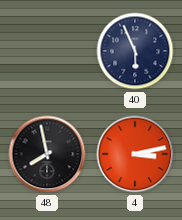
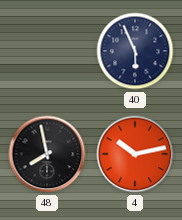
4: 3:13 -> 10:13
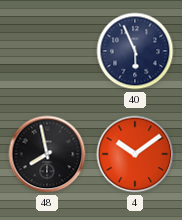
4: 10:13 -> 10:09
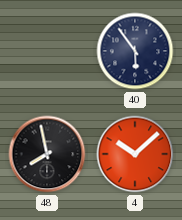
40: 5:56 -> 5:54
4: 10:09 -> 10:08
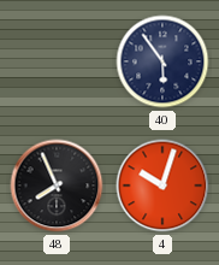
48: 7:58 -> 7:56
4: 10:08 -> 10:03
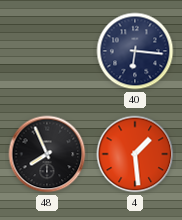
40: 5:54 -> 6:16
4: 10:03 -> 1:29
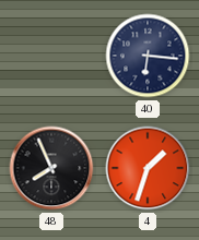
4: 1:29 -> 1:33
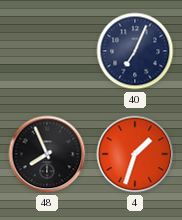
40: 6:16 -> 7:04
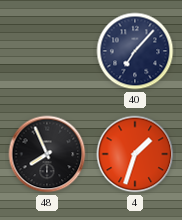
40: 7:04 -> 7:07
